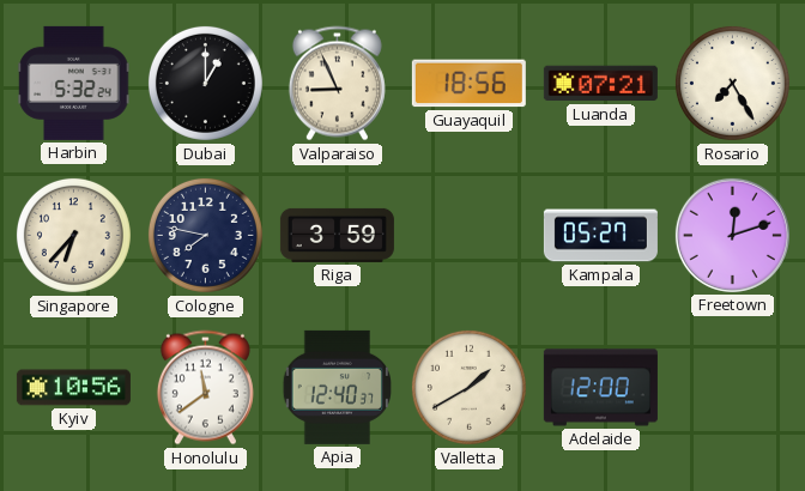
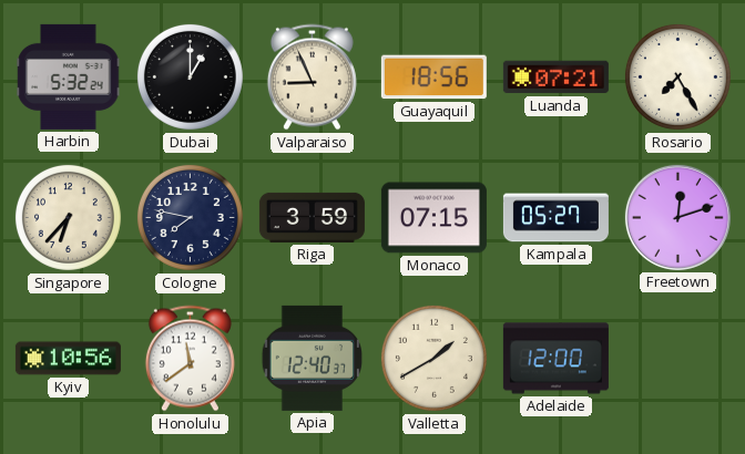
Monaco: none -> 07:15
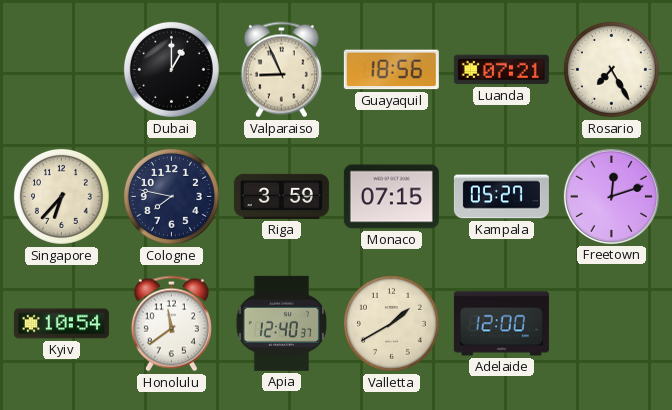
Harbin: 5:32 -> none
Kyiv: 10:56 -> 10:54
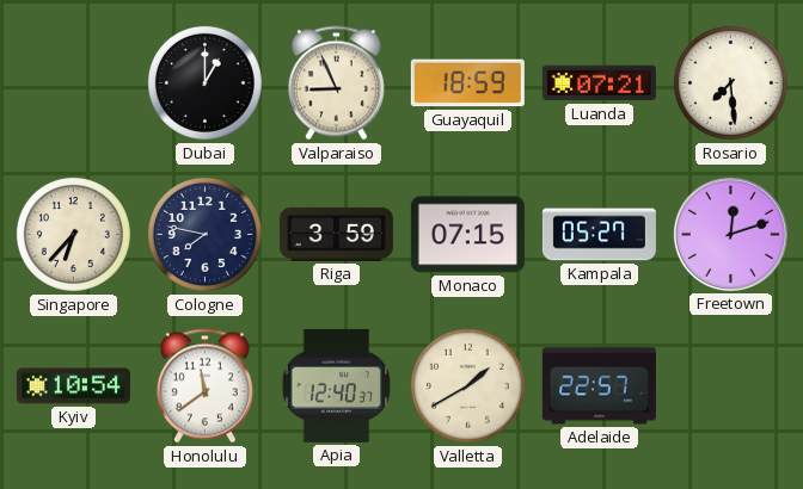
Guayaquil: 18:56 -> 18:59
Rosario: 7:25 -> 7:29
Adelaide: 12:00 -> 22:57
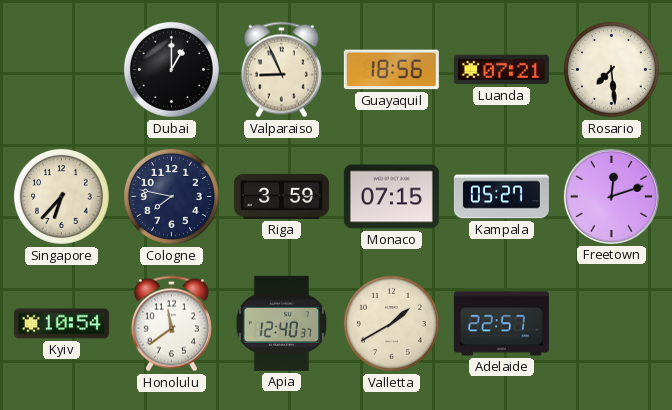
Guayaquil: 18:59 -> 18:56
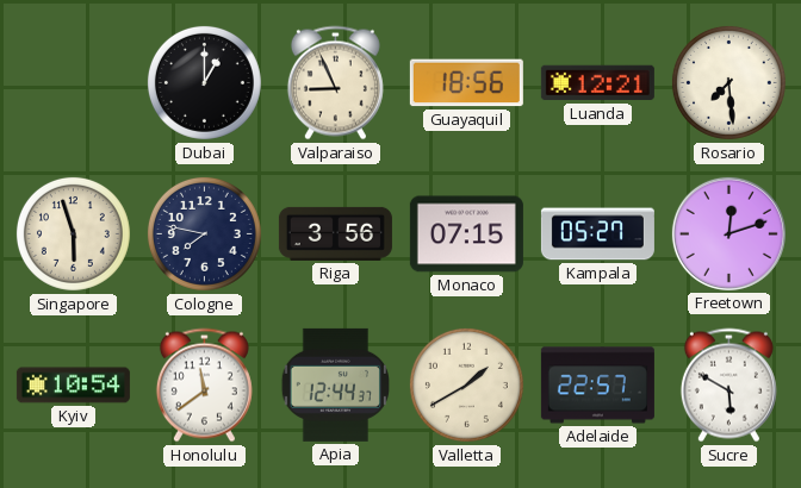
Luanda: 07:21 -> 12:21
Singapore: 6:37 -> 5:57
Riga: 3:59 -> 3:56
Apia: 12:40 -> 12:44
Sucre: none -> 5:50
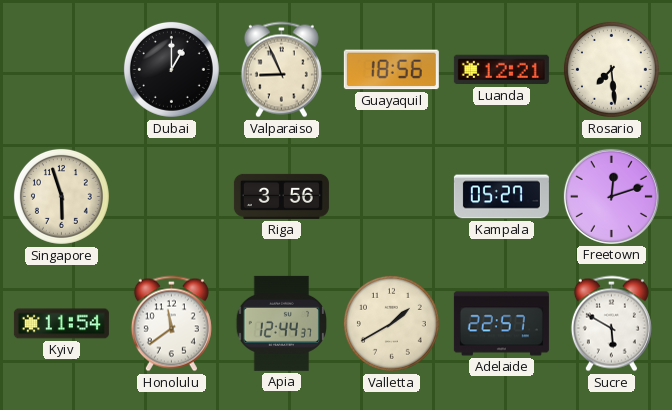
Cologne: 7:47 -> none
Monaco: 07:15 -> none
Kyiv: 10:54 -> 11:54
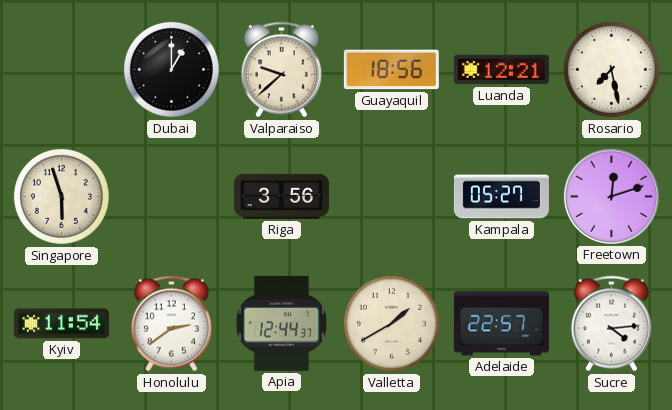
Valparaiso: 8:56 -> 9:38
Rosario: 7:29 -> 7:28
Honolulu: 11:39 -> 2:39
Sucre: 5:50 -> 4:14
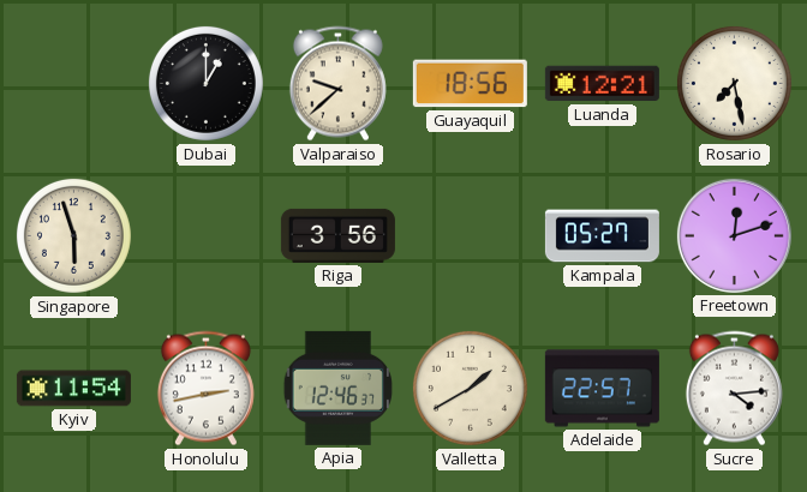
Honolulu: 2:39 -> 2:43
Apia: 12:44 -> 12:46
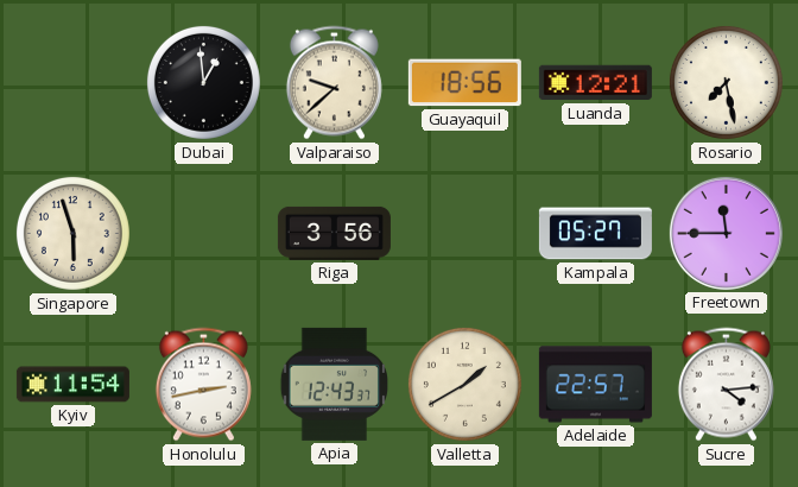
Dubai: 1:00 -> 12:59
Freetown: 12:12 -> 11:45
Apia: 12:46 -> 12:43
